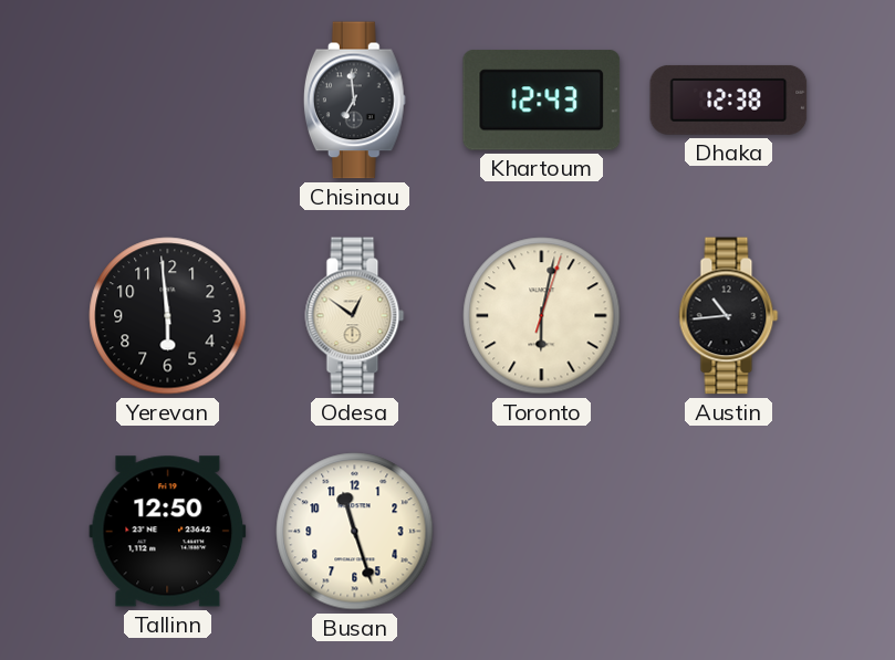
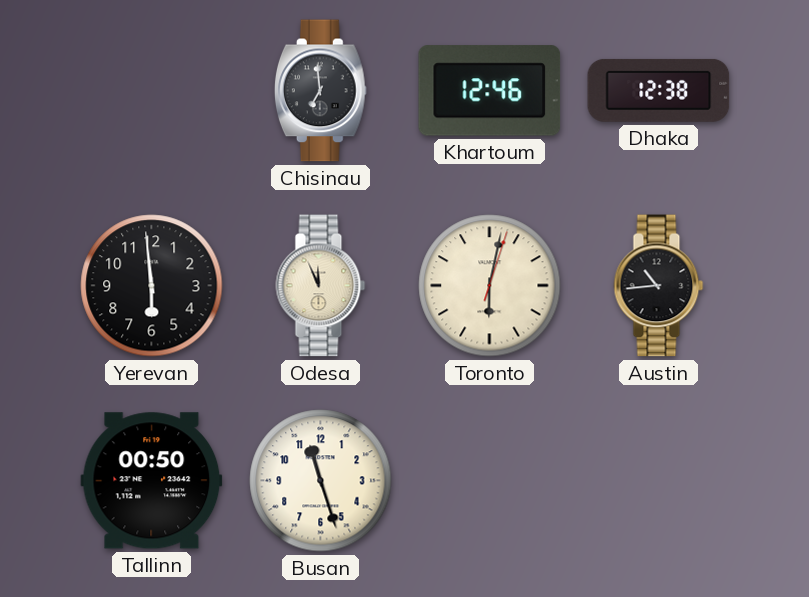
Khartoum: 12:43 -> 12:46
Odesa: 12:51 -> 11:56
Tallinn: 12:50 -> 00:50
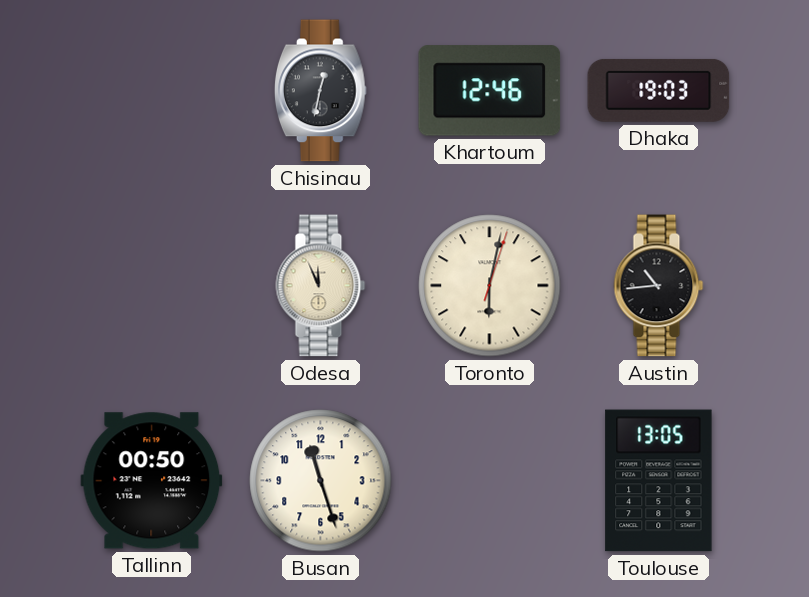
Chisinau: 6:59 -> 12:32
Dhaka: 12:38 -> 19:03
Yerevan: 5:59 -> none
Toulouse: none -> 13:05
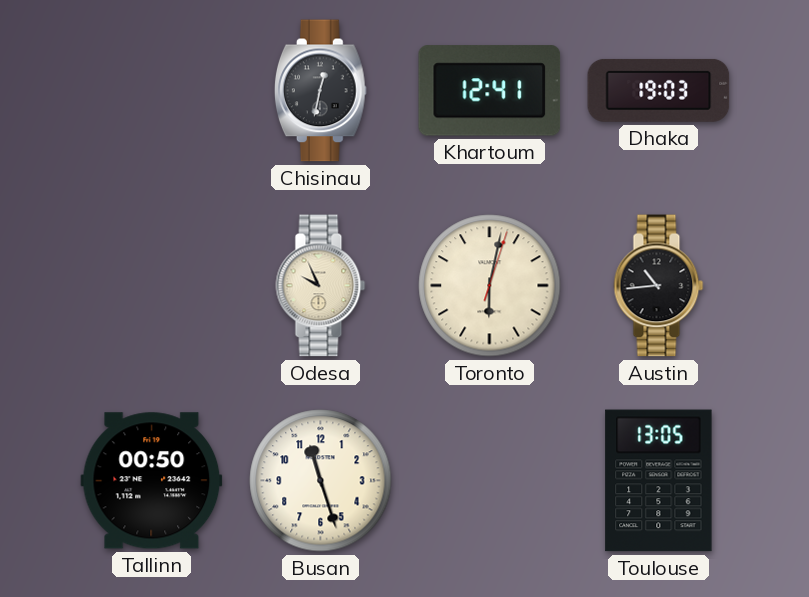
Khartoum: 12:46 -> 12:41
Odesa: 11:56 -> 9:56
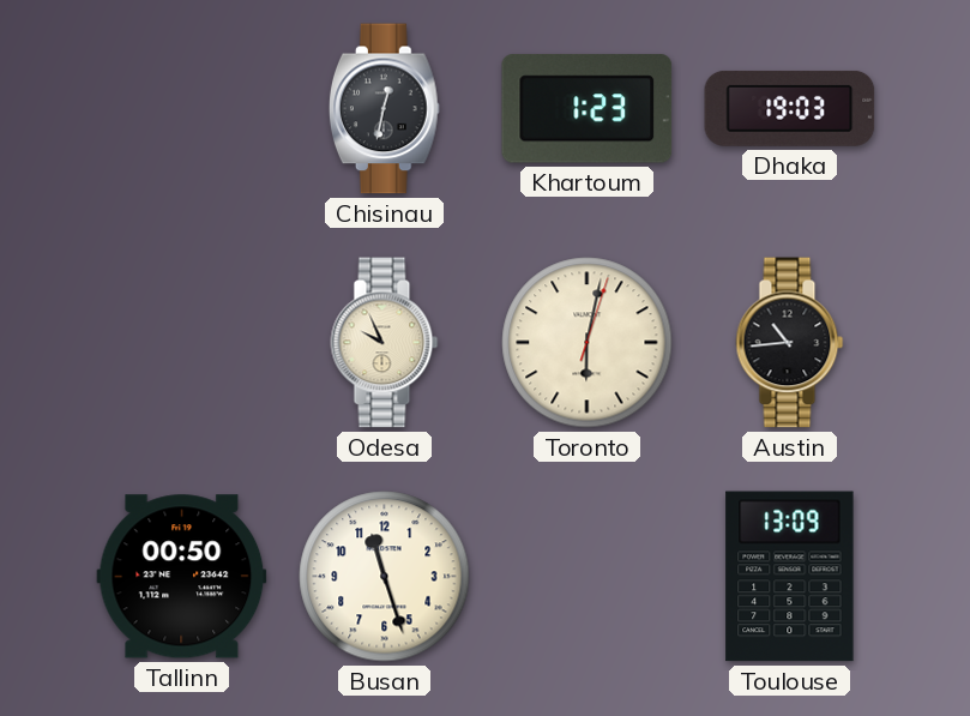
Khartoum: 12:41 -> 1:23
Toulouse: 13:05 -> 13:09
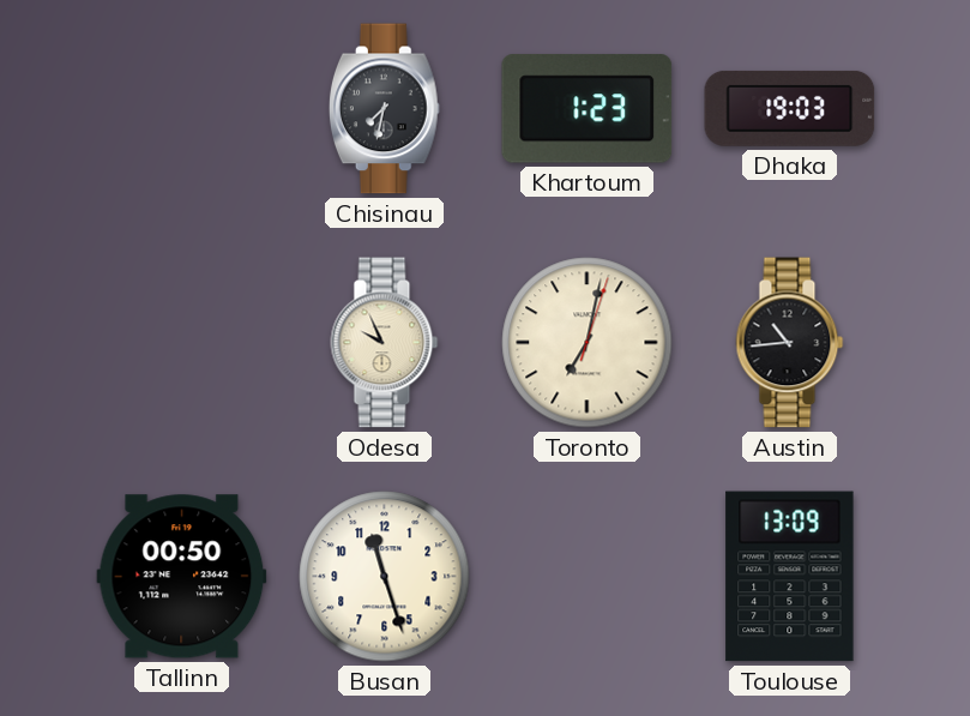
Chisinau: 12:32 -> 7:32
Toronto: 6:02 -> 7:02
